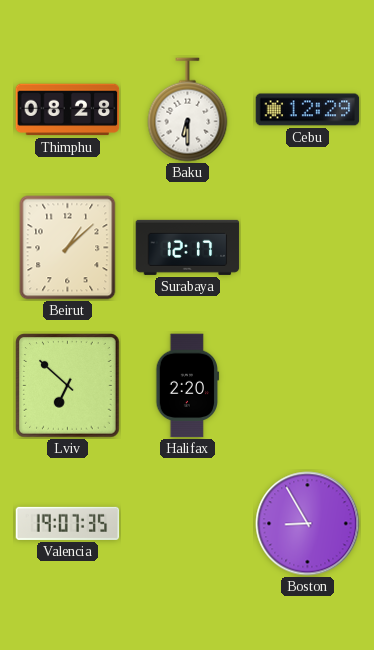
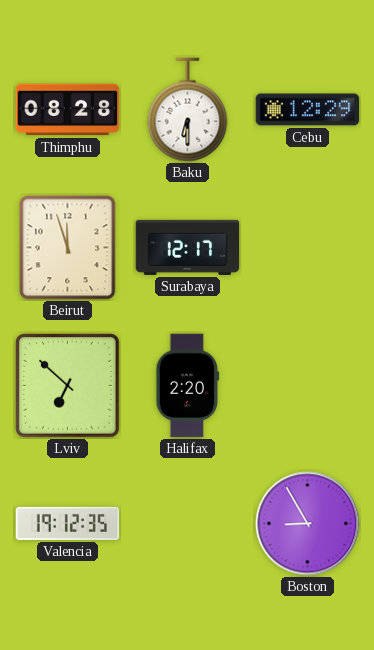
Beirut: 1:08 -> 11:57
Valencia: 19:07 -> 19:12
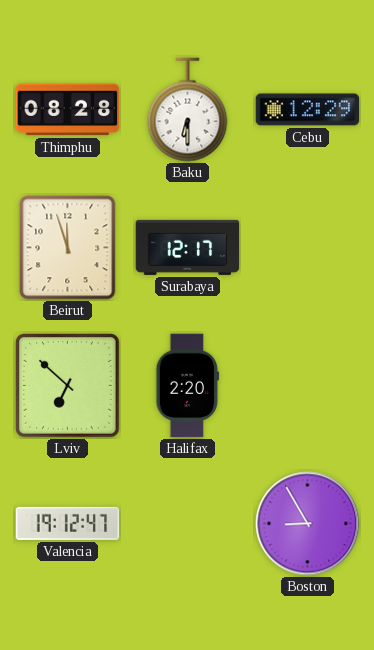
Valencia: 19:12:35 -> 19:12:47
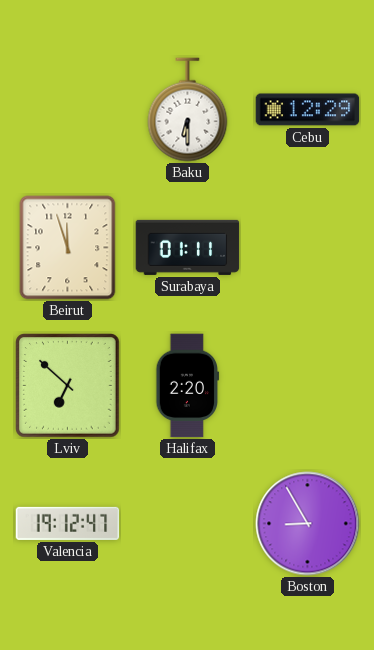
Thimphu: 08:28 -> none
Surabaya: 12:17 -> 01:11
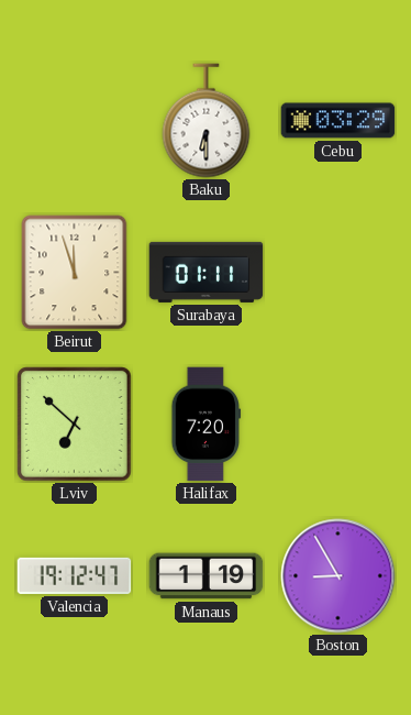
Cebu: 12:29 -> 03:29
Halifax: 2:20 -> 7:20
Manaus: none -> 1:19
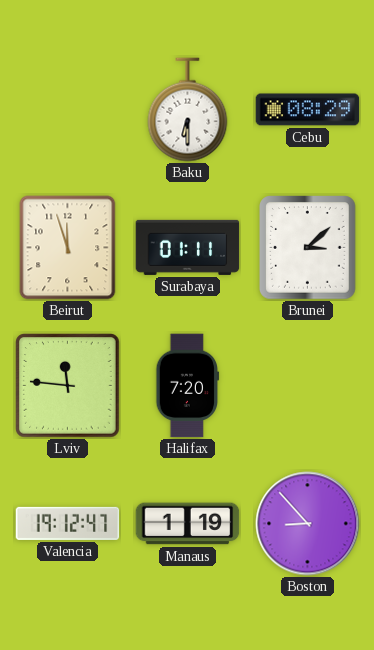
Cebu: 03:29 -> 08:29
Brunei: none -> 3:08
Lviv: 6:52 -> 11:46
Boston: 8:55 -> 8:53
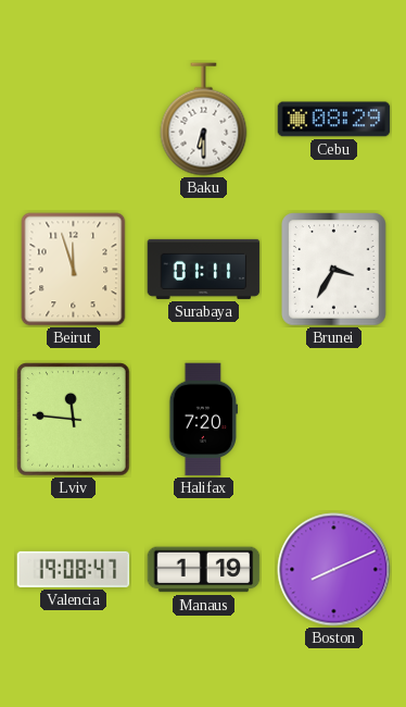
Brunei: 3:08 -> 3:35
Valencia: 19:12 -> 19:08
Boston: 8:53 -> 8:11
